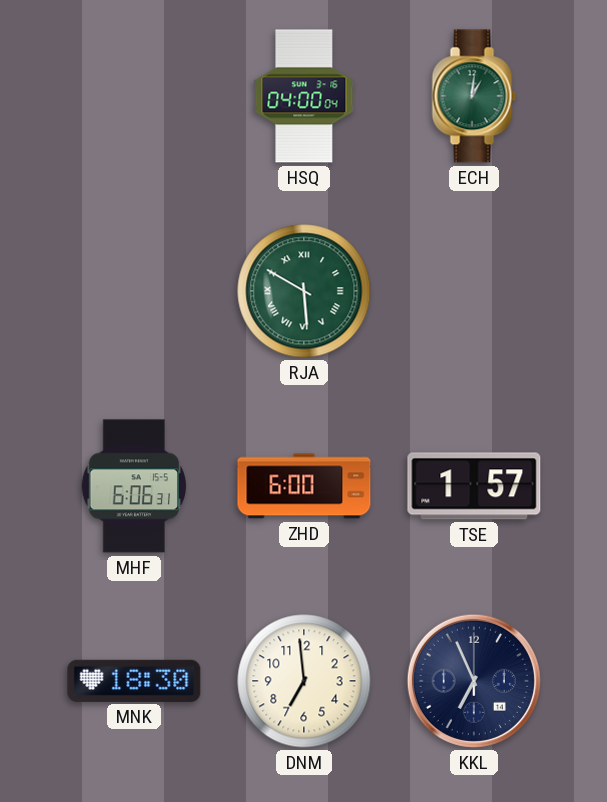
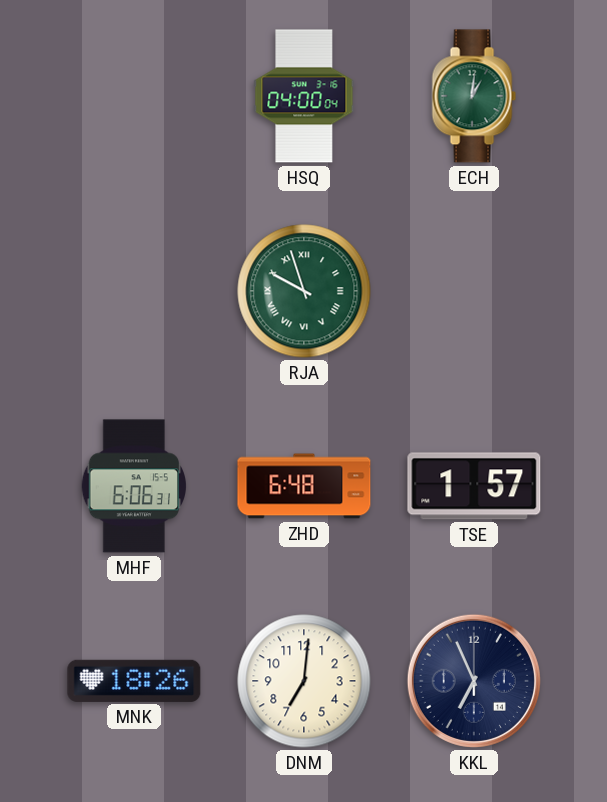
RJA: 5:50 -> 9:57
ZHD: 6:00 -> 6:48
MNK: 18:30 -> 18:26
DNM: 6:59 -> 7:01
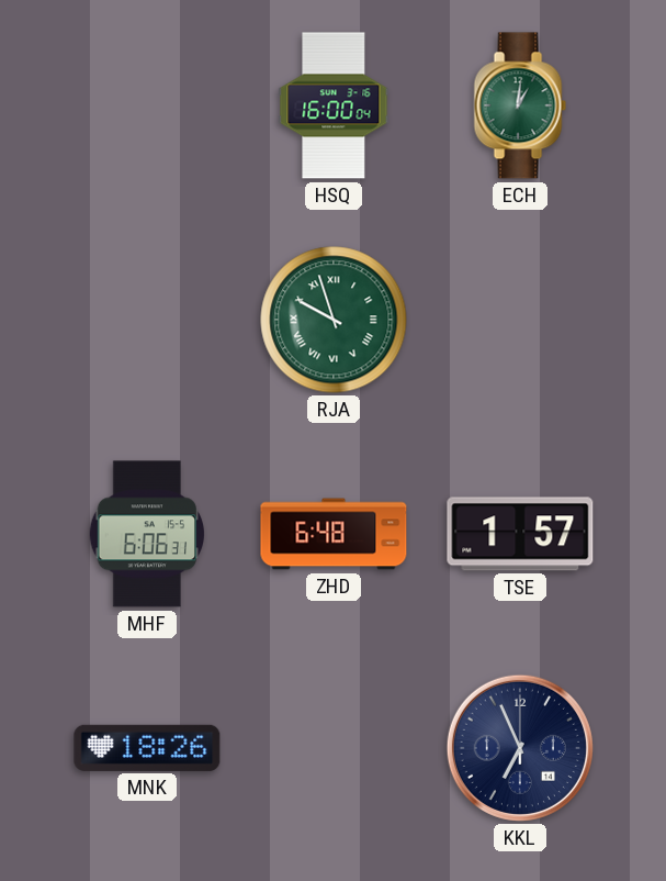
HSQ: 04:00 -> 16:00
DNM: 7:01 -> none
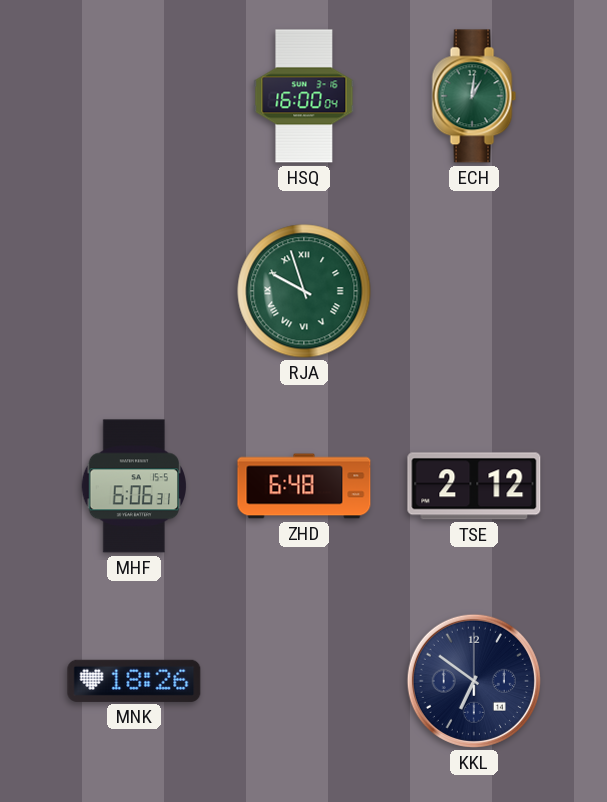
TSE: 1:57 -> 2:12
KKL: 6:56 -> 6:51
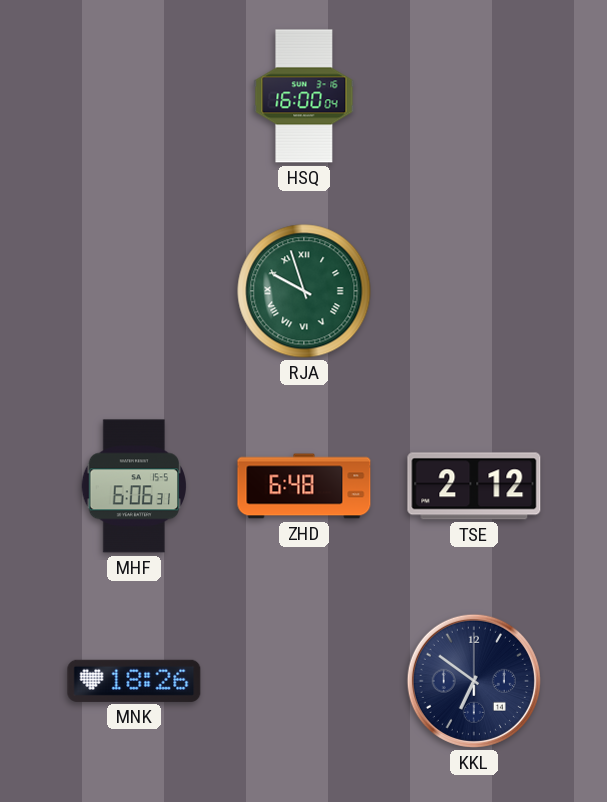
ECH: 1:01 -> none
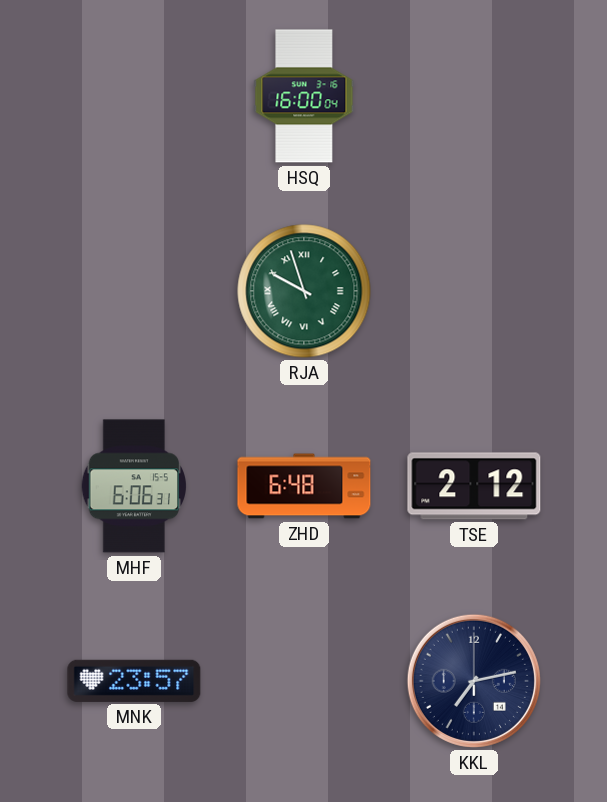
MNK: 18:26 -> 23:57
KKL: 6:51 -> 7:13
